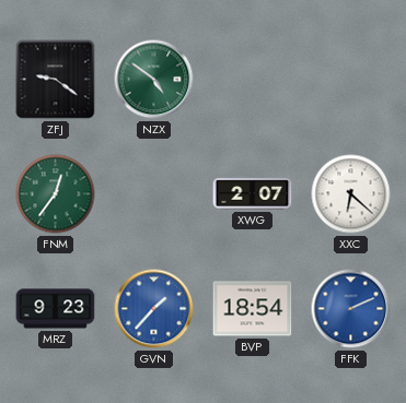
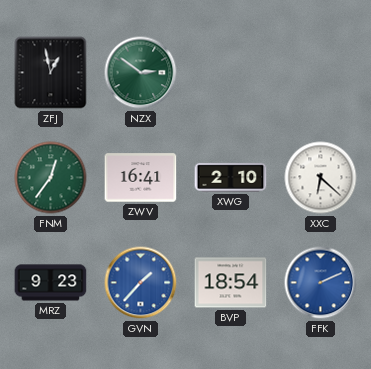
ZFJ: 9:21 -> 12:58
NZX: 4:51 -> 2:51
ZWV: none -> 16:41
XWG: 2:07 -> 2:10
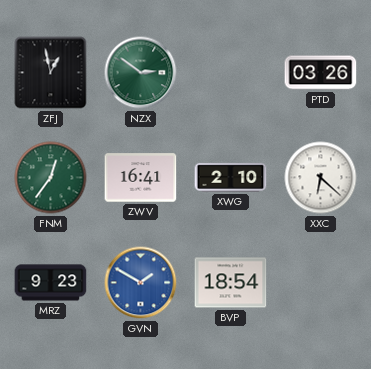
PTD: none -> 03:26
GVN: 1:37 -> 1:50
FFK: 2:11 -> none
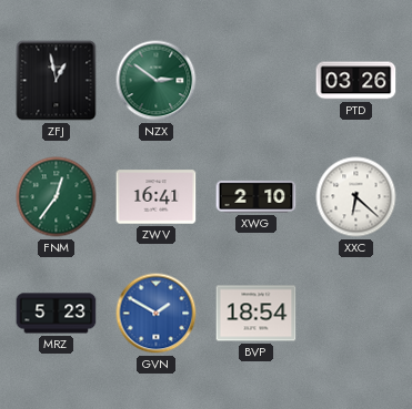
MRZ: 9:23 -> 5:23
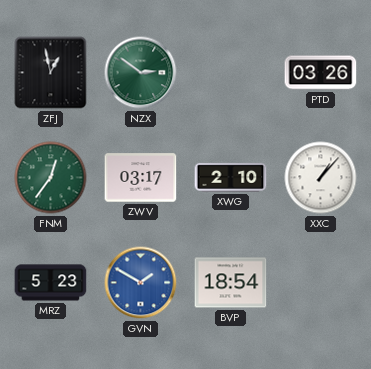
ZWV: 16:41 -> 03:17
XXC: 6:22 -> 1:07
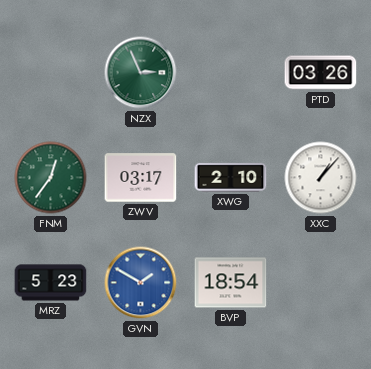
ZFJ: 12:58 -> none
NZX: 2:51 -> 2:56
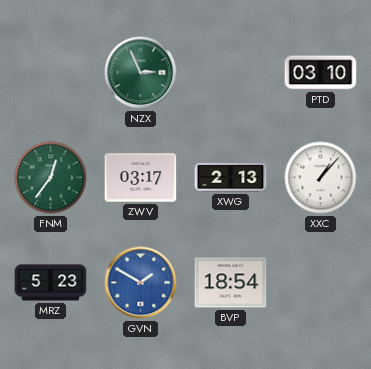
PTD: 03:26 -> 03:10
XWG: 2:10 -> 2:13
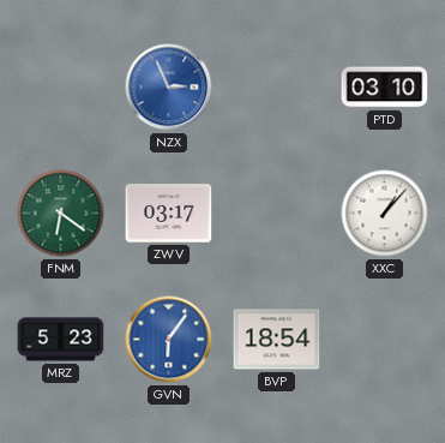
NZX dial: green -> blue
FNM: 12:36 -> 6:21
XWG: 2:13 -> none
GVN: 1:50 -> 6:06
